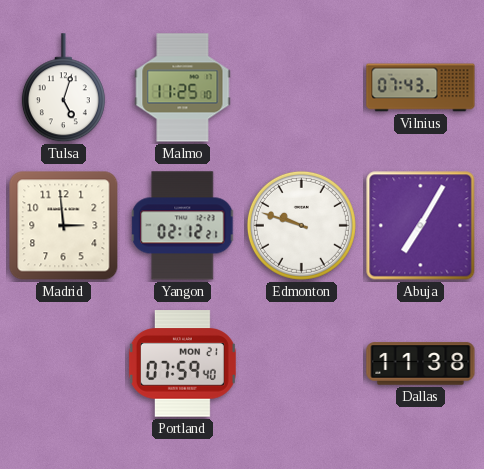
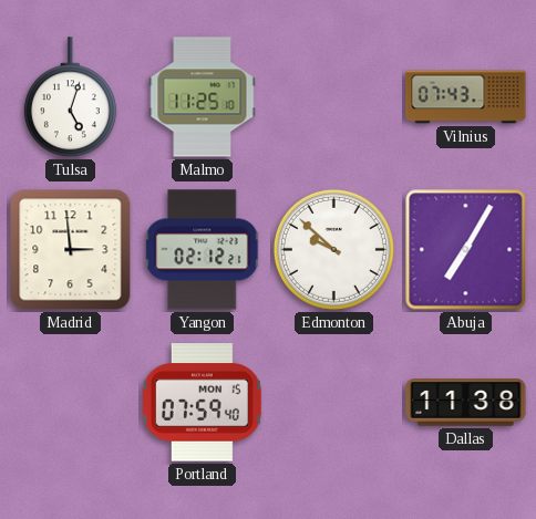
Edmonton: 9:48 -> 9:52
Portland date: MON 21 -> MON 15
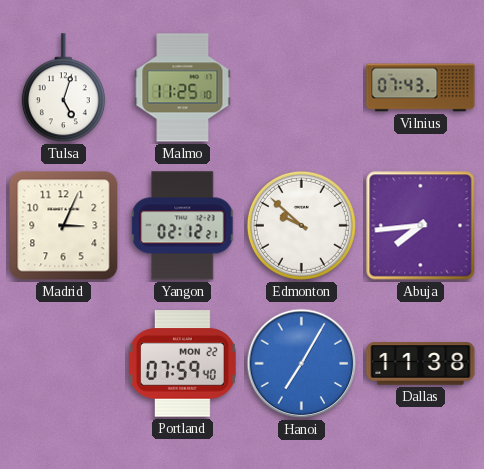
Madrid: 2:59 -> 3:04
Abuja: 7:05 -> 7:44
Portland date: MON 15 -> MON 22
Hanoi: none -> 7:05
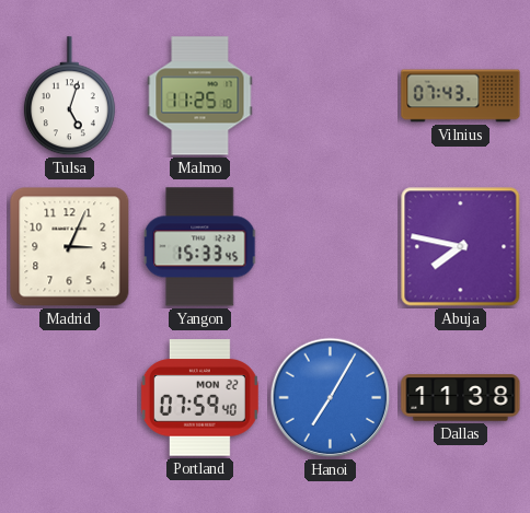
Yangon: 02:12 -> 15:33
Edmonton: 9:52 -> none
Abuja: 7:44 -> 7:47
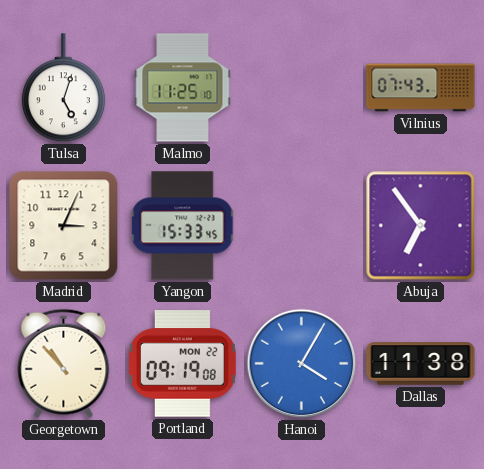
Abuja: 7:47 -> 6:54
Georgetown: none -> 10:53
Portland: 07:59 -> 09:19
Hanoi: 7:05 -> 4:05
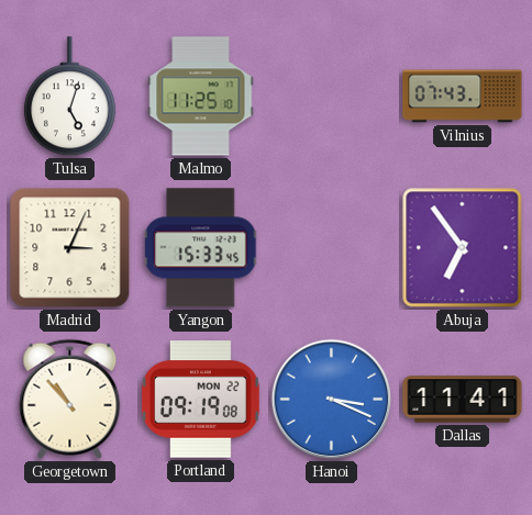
Hanoi: 4:05 -> 3:19
Dallas: 11:38 -> 11:41
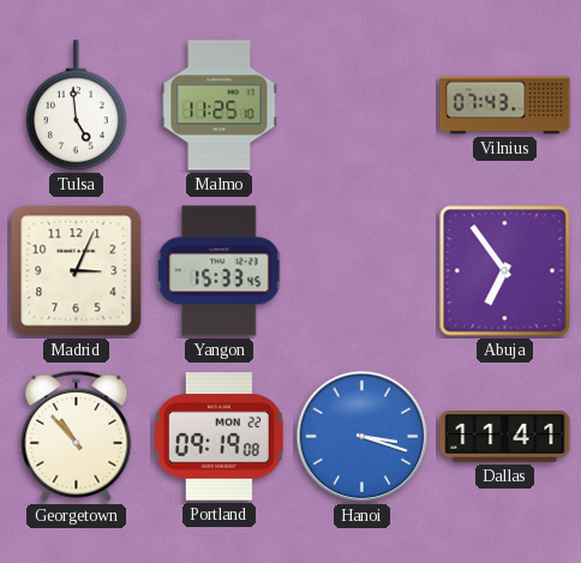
Tulsa: 5:03 -> 4:59
Hanoi: 3:19 -> 3:18
